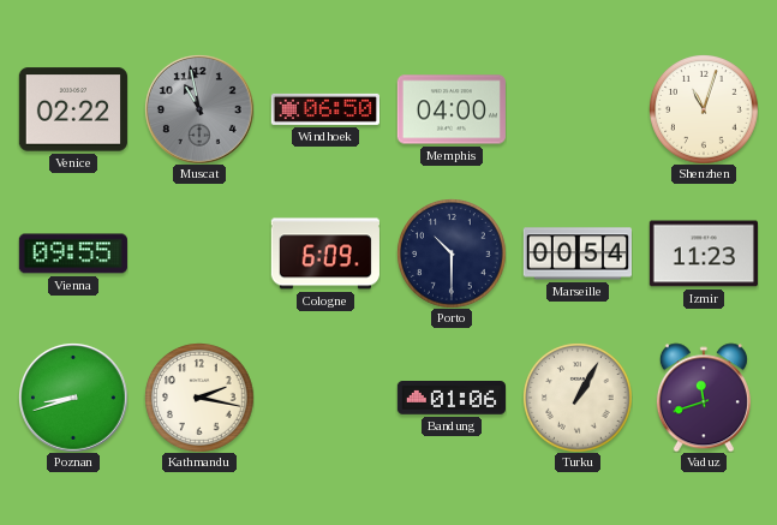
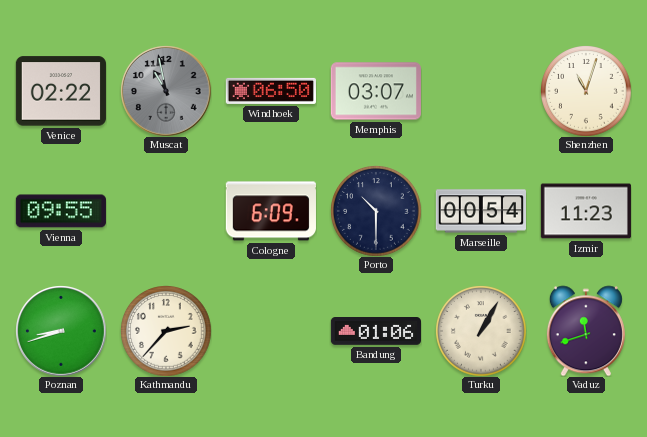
Memphis: 04:00 -> 03:07
Kathmandu: 2:17 -> 2:37
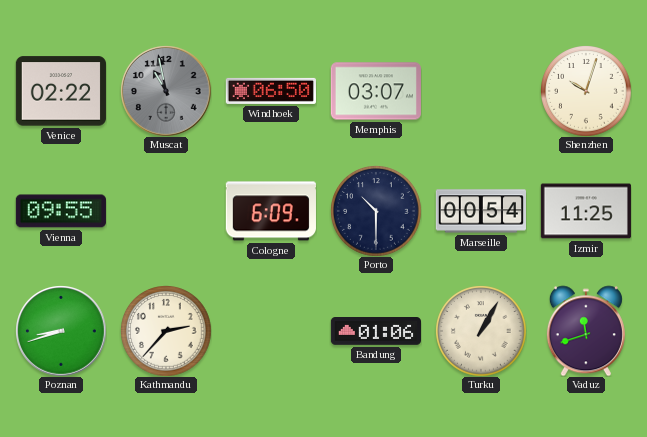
Shenzhen: 11:03 -> 10:03
Izmir: 11:23 -> 11:25
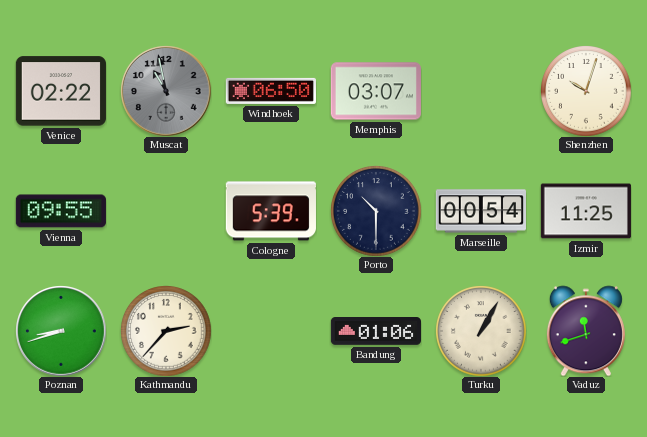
Cologne: 6:09 -> 5:39
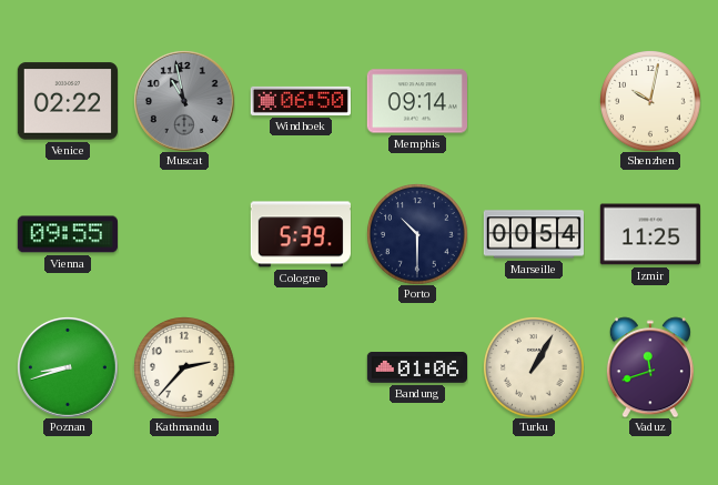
Memphis: 03:07 -> 09:14
Shenzhen: 10:03 -> 10:02
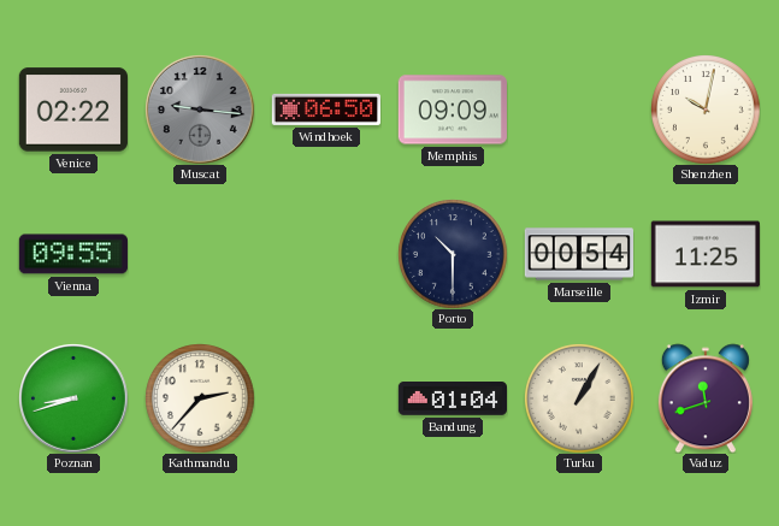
Muscat: 10:58 -> 9:16
Memphis: 09:14 -> 09:09
Cologne: 5:39 -> none
Bandung: 01:06 -> 01:04
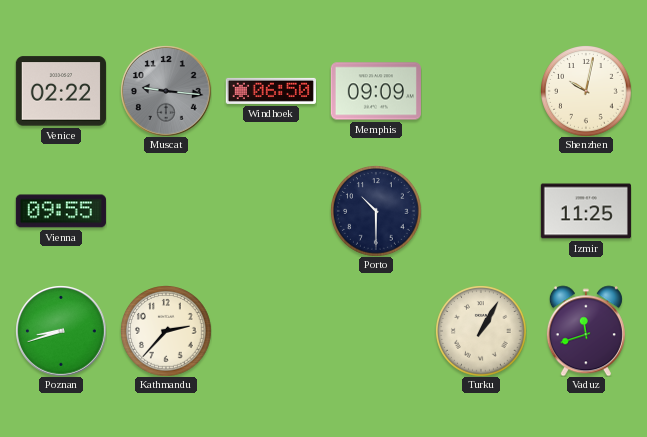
Marseille: 00:54 -> none
Bandung: 01:04 -> none
